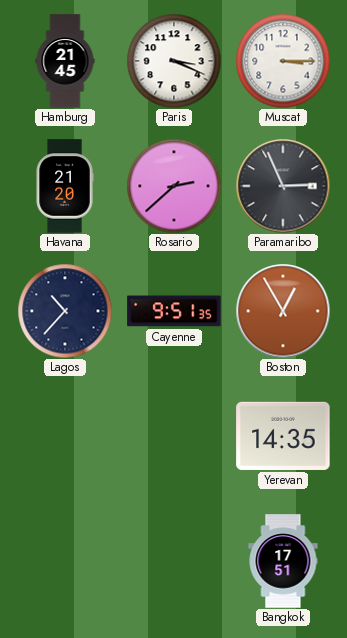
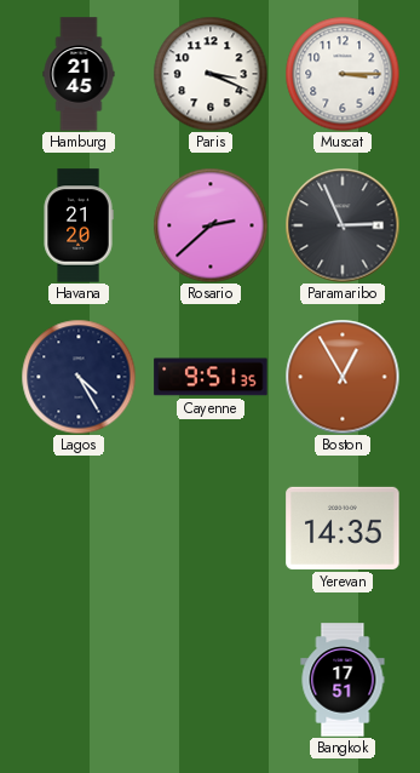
Lagos: 10:37 -> 4:25
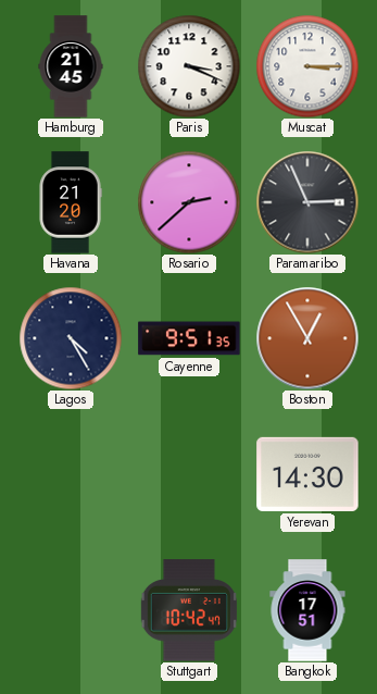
Yerevan: 14:35 -> 14:30
Stuttgart: none -> 10:42
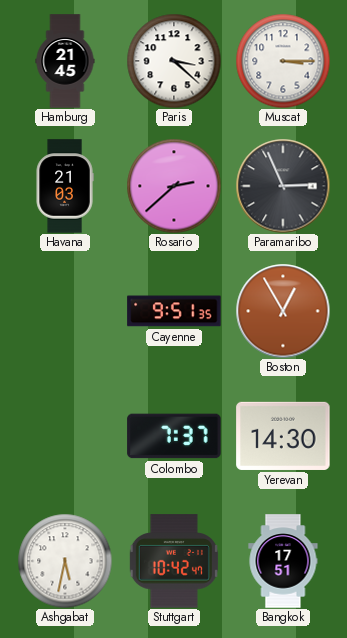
Paris: 3:19 -> 3:22
Havana: 21:20 -> 21:03
Lagos: 4:25 -> none
Colombo: none -> 7:37
Ashgabat: none -> 5:32
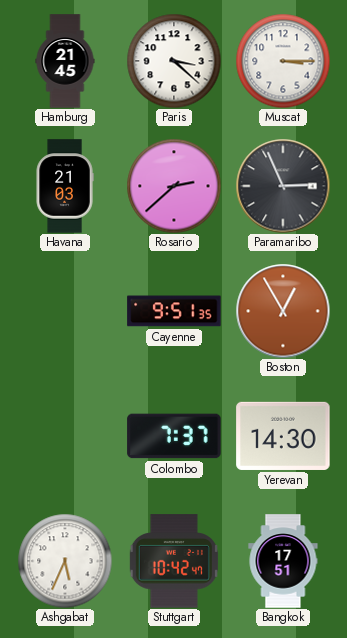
Ashgabat: 5:32 -> 5:34
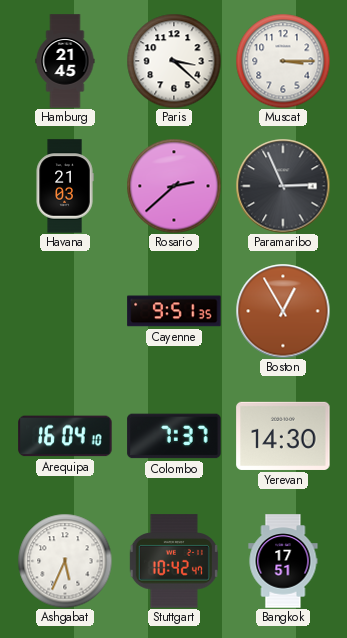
Arequipa: none -> 16:04
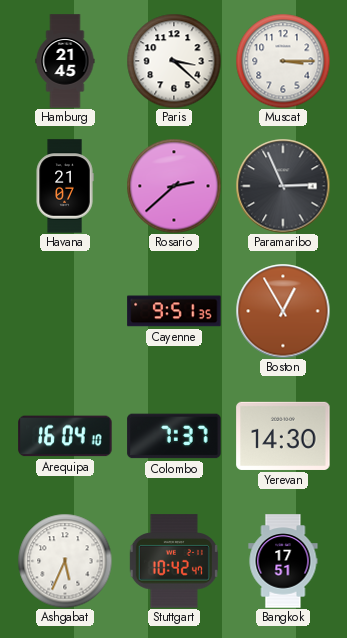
Havana: 21:03 -> 21:07
